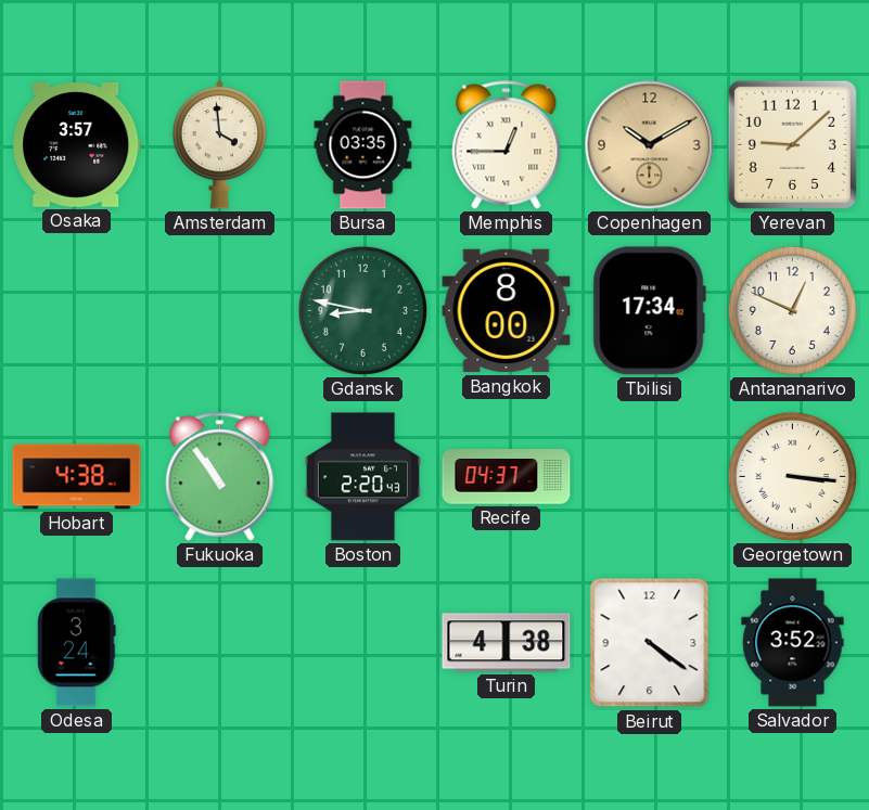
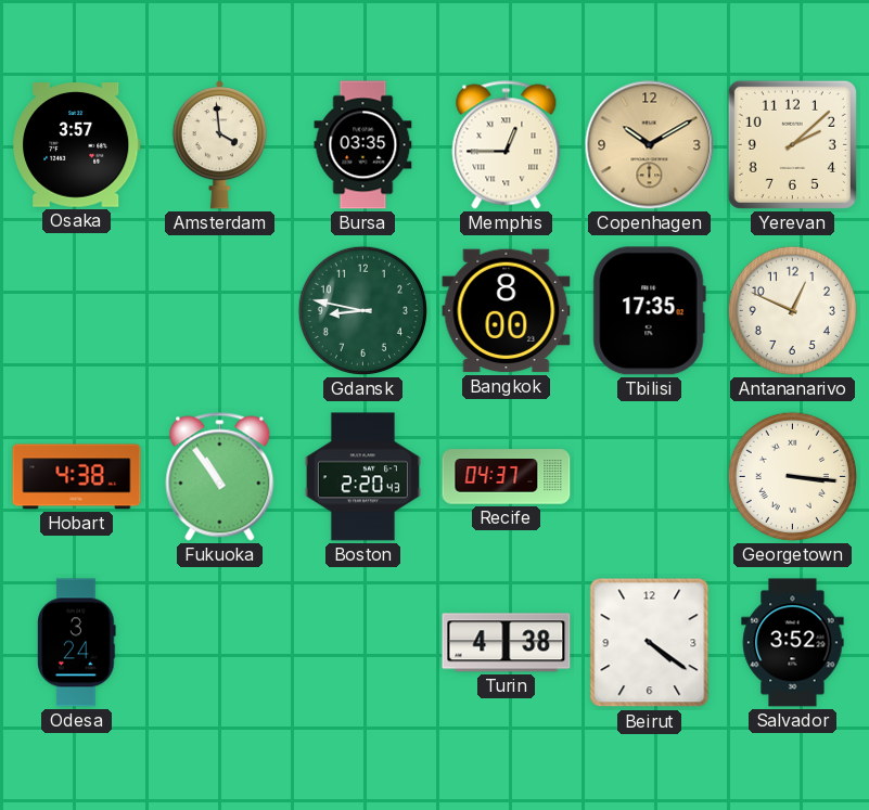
Yerevan: 9:08 -> 2:08
Tbilisi: 17:34 -> 17:35
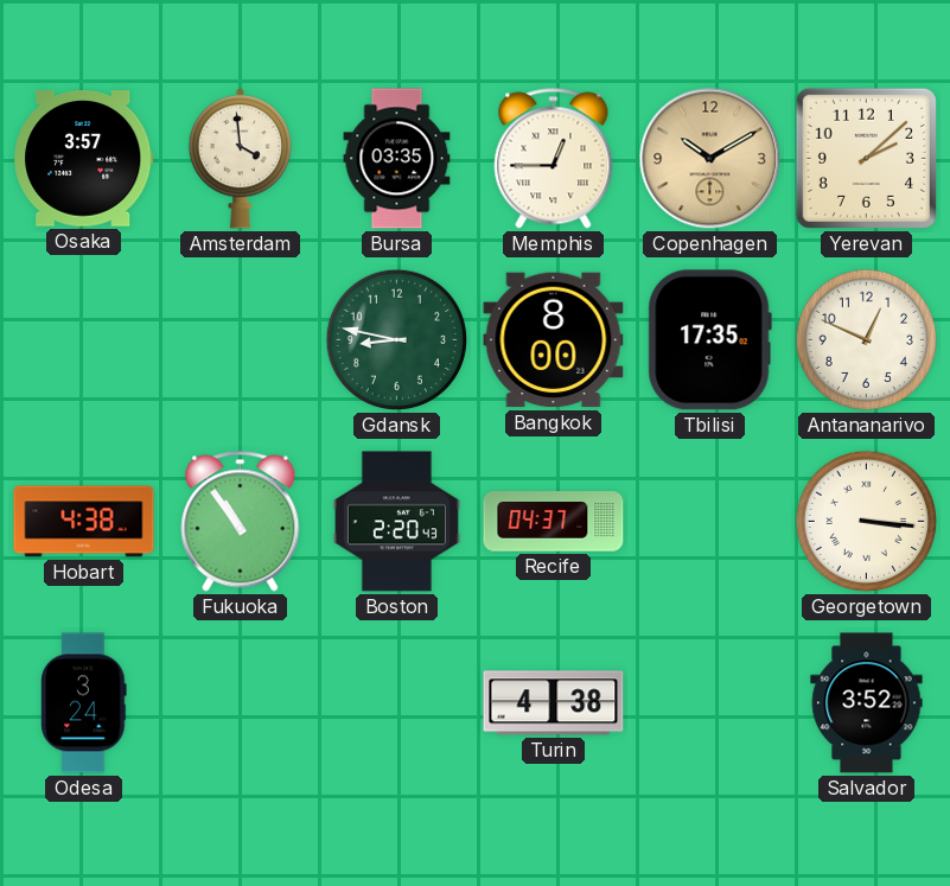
Beirut: 4:21 -> none
